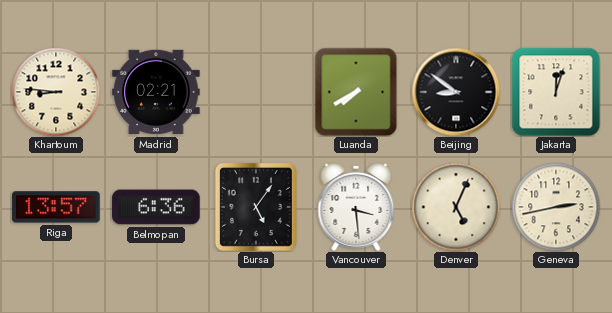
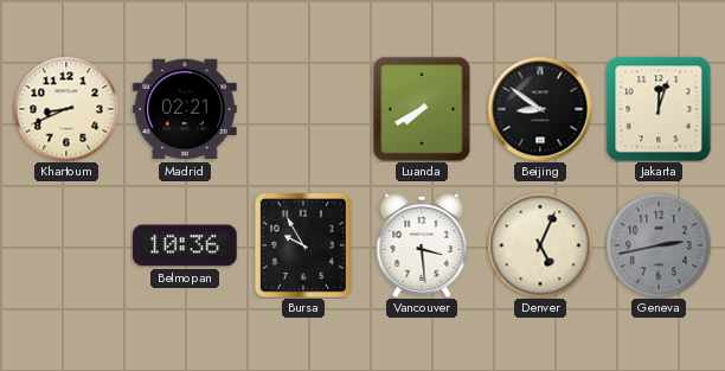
Khartoum: 8:46 -> 8:41
Riga: 13:57 -> none
Belmopan: 6:36 -> 10:36
Bursa: 5:06 -> 9:55
Geneva dial: cream -> grey
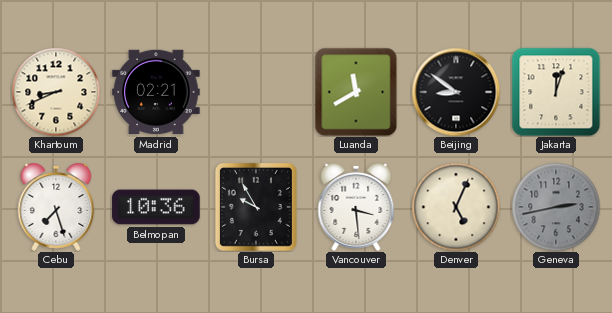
Luanda: 7:40 -> 11:40
Cebu: none -> 7:27
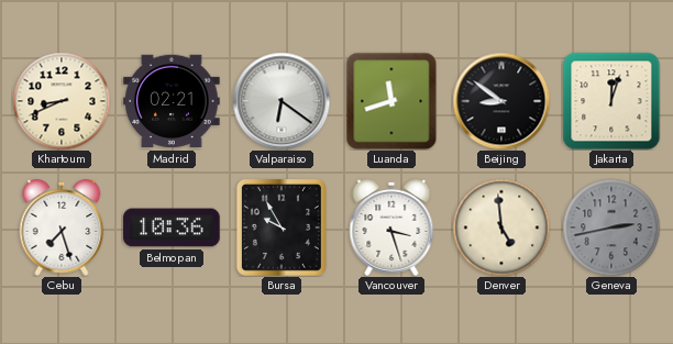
Valparaiso: none -> 6:21
Luanda: 11:40 -> 11:42
Vancouver: 3:29 -> 3:27
Denver: 5:04 -> 4:59
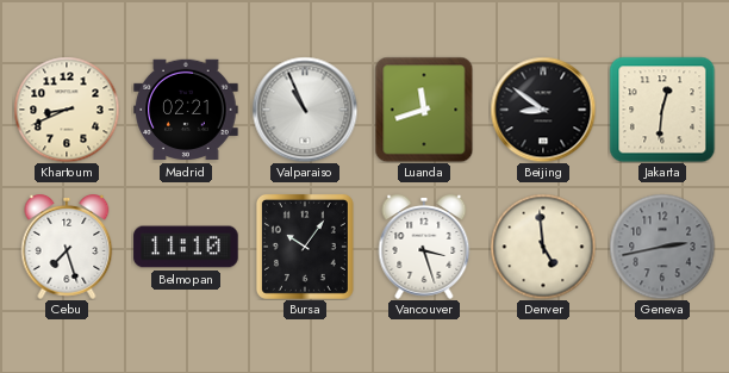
Valparaiso: 6:21 -> 10:56
Jakarta: 12:03 -> 12:31
Belmopan: 10:36 -> 11:10
Bursa: 9:55 -> 10:06
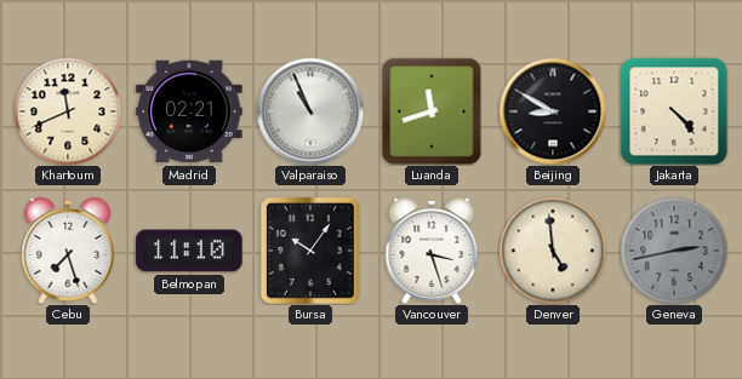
Khartoum: 8:41 -> 11:41
Beijing: 8:51 -> 8:50
Jakarta: 12:31 -> 4:23
